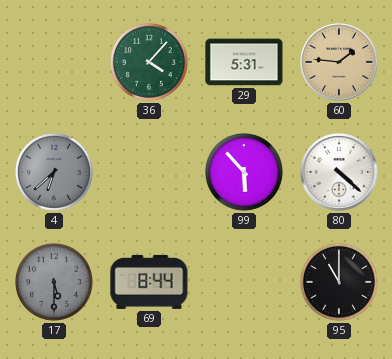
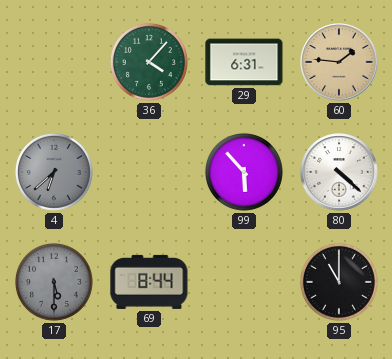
29: 5:31 -> 6:31
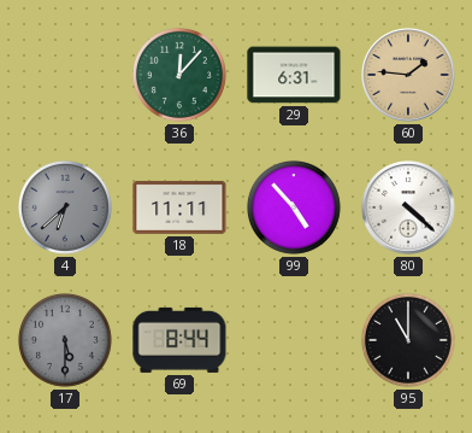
36: 4:07 -> 12:07
18: none -> 11:11
99: 5:53 -> 4:53
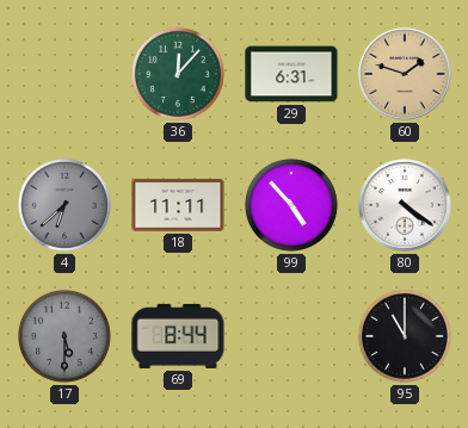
60: 1:46 -> 1:48
80: 4:22 -> 4:21
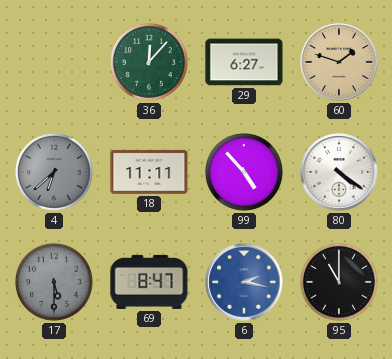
29: 6:31 -> 6:27
69: 8:44 -> 8:47
6: none -> 2:17
